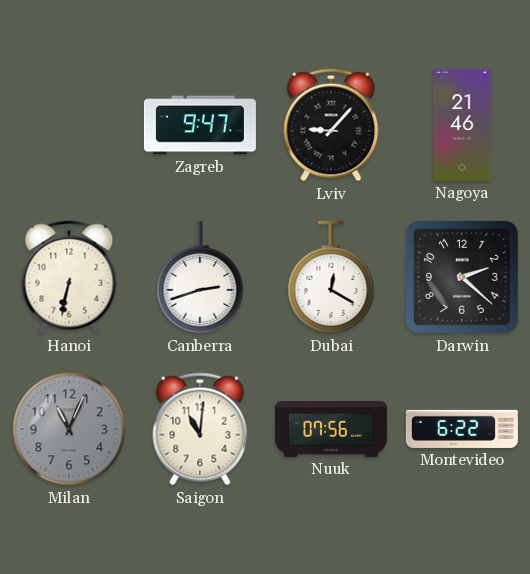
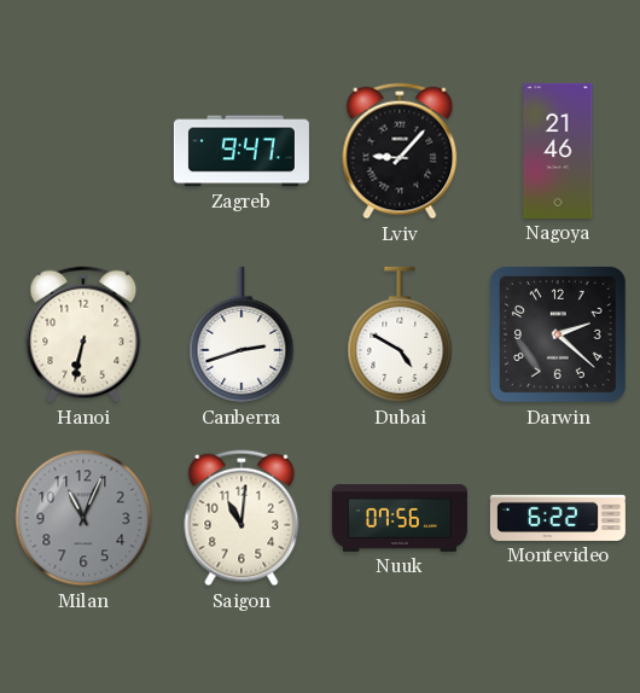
Dubai: 12:20 -> 4:50
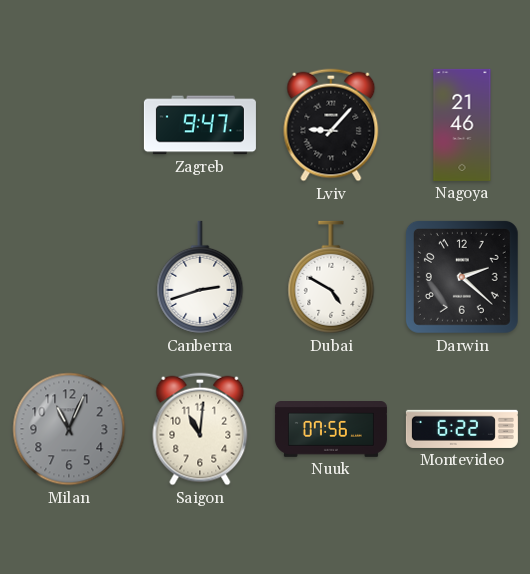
Hanoi: 6:32 -> none
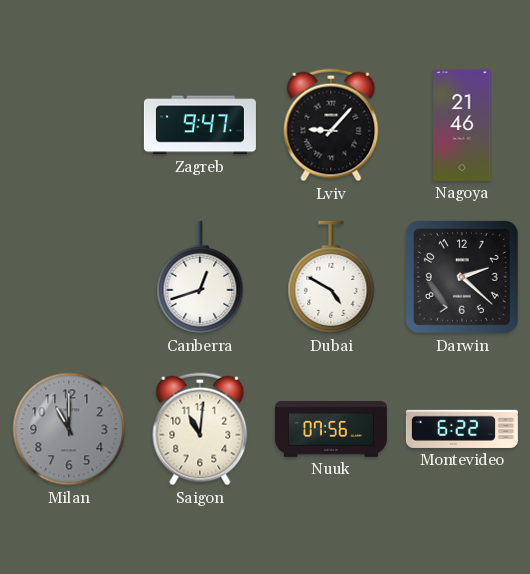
Canberra: 2:42 -> 12:42
Milan: 11:04 -> 11:00
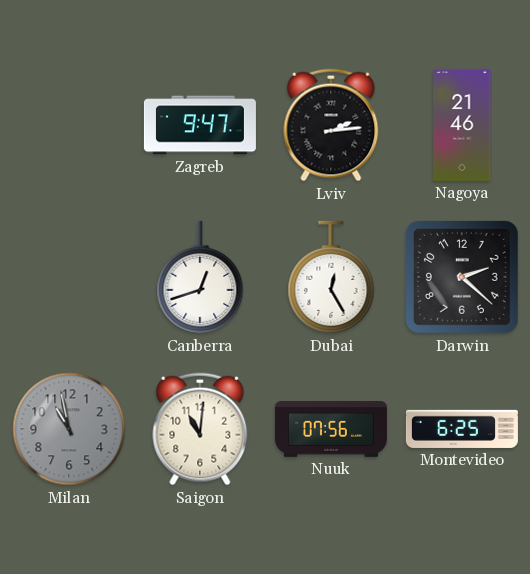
Lviv: 9:07 -> 2:14
Dubai: 4:50 -> 12:25
Milan: 11:00 -> 10:58
Montevideo: 6:22 -> 6:25
